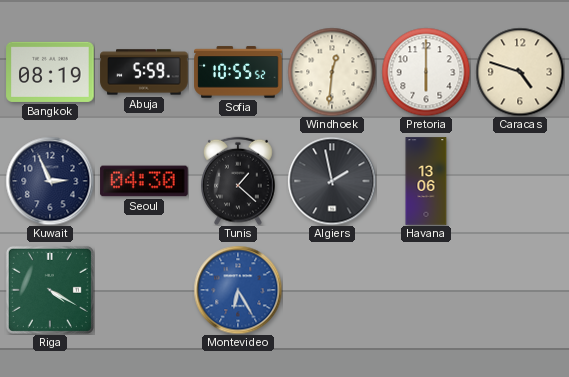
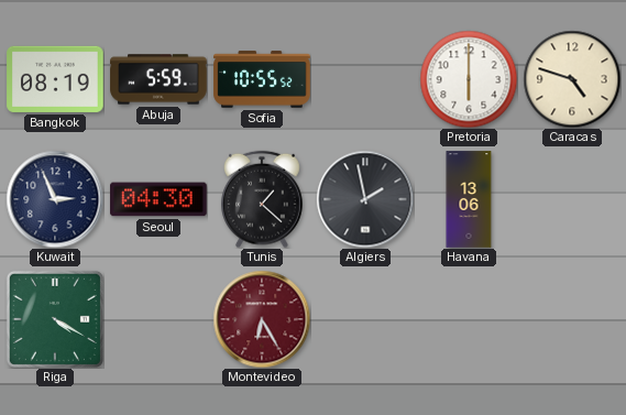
Windhoek: 12:31 -> none
Montevideo dial: blue -> burgundy
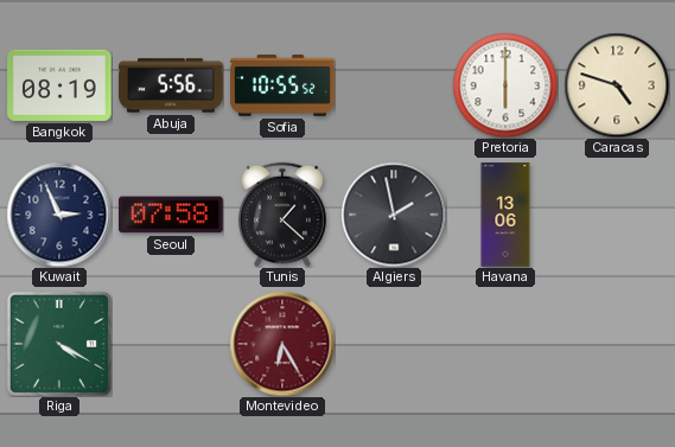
Abuja: 5:59 -> 5:56
Seoul: 04:30 -> 07:58
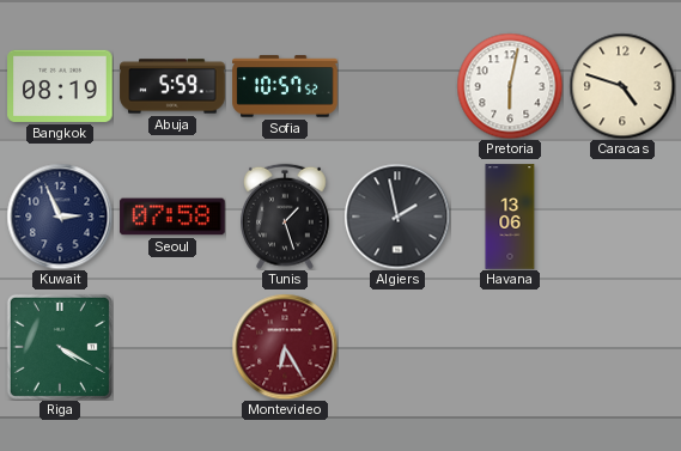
Abuja: 5:56 -> 5:59
Sofia: 10:55 -> 10:57
Pretoria: 6:00 -> 6:02
Tunis: 1:22 -> 1:27
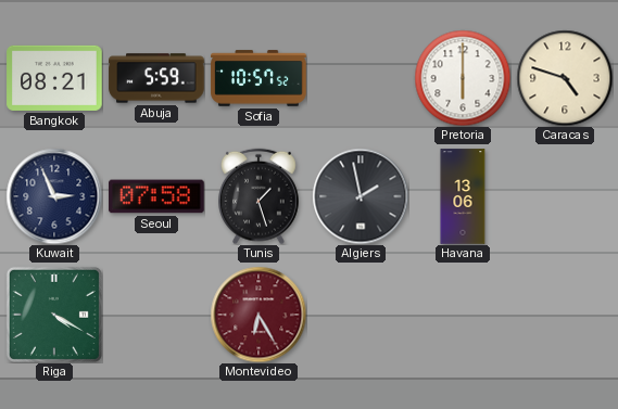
Bangkok: 08:19 -> 08:21
Pretoria: 6:02 -> 6:00
